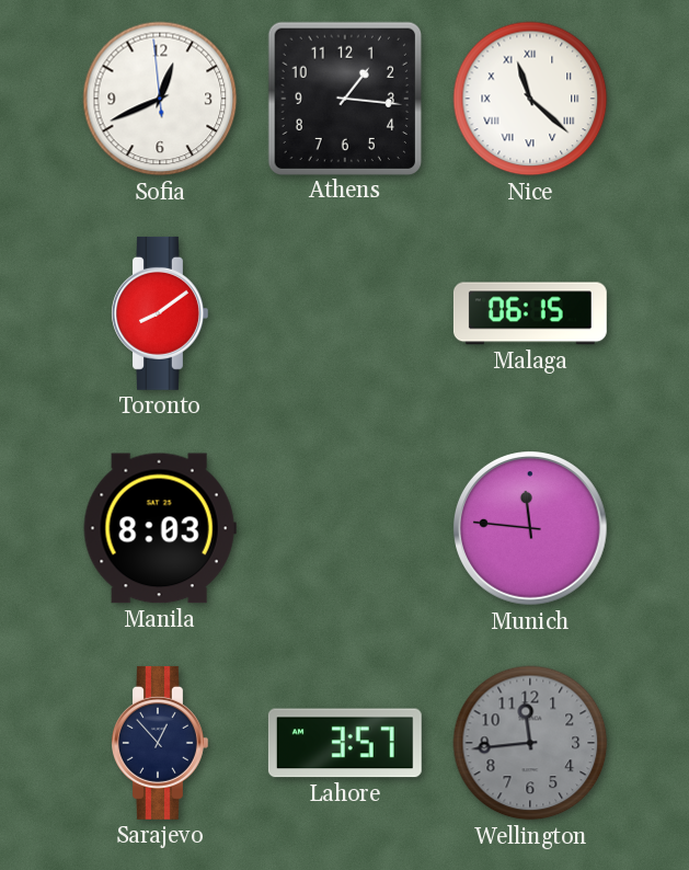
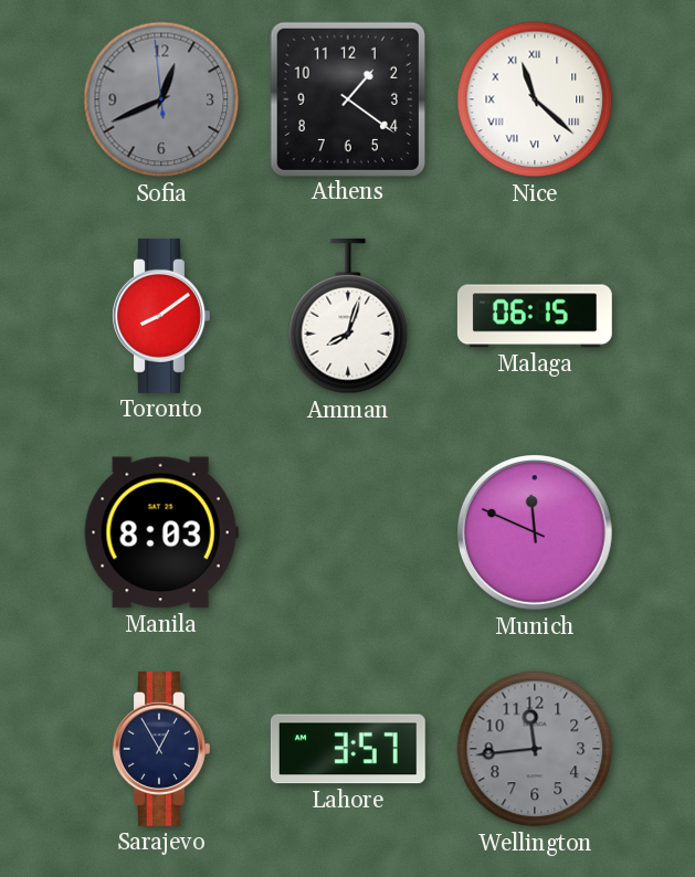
Sofia dial: white -> grey
Athens: 1:16 -> 1:21
Amman: none -> 8:03
Munich: 11:46 -> 11:49
Sarajevo: 12:53 -> 12:55
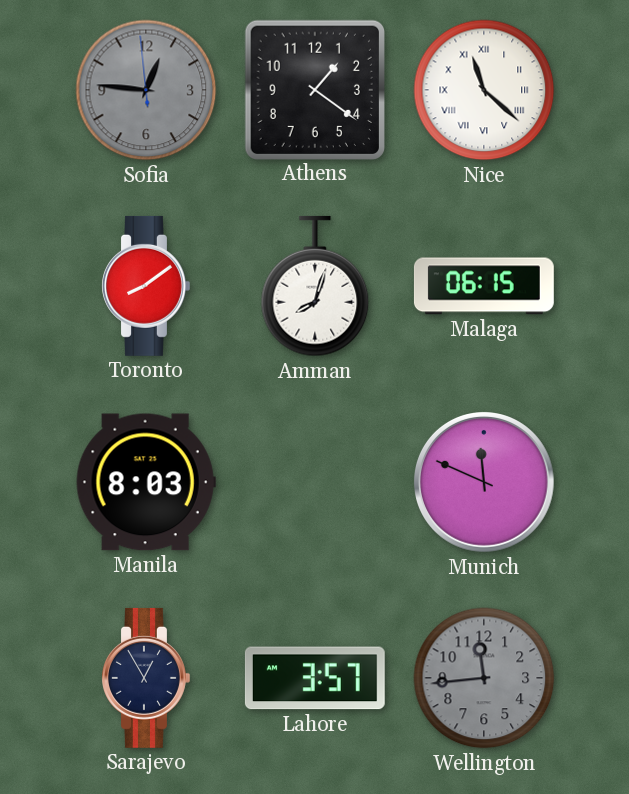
Sofia: 12:40 -> 12:45
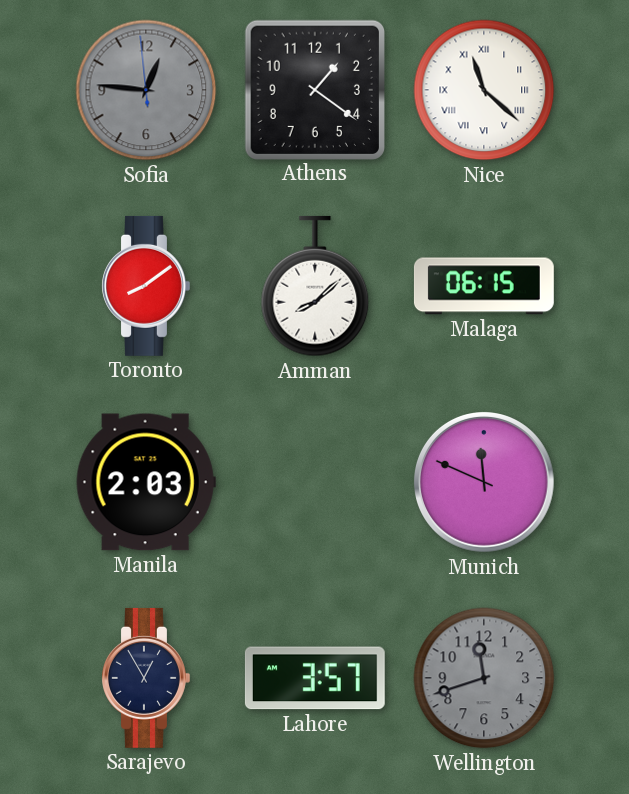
Amman: 8:03 -> 8:08
Manila: 8:03 -> 2:03
Wellington: 11:44 -> 11:42
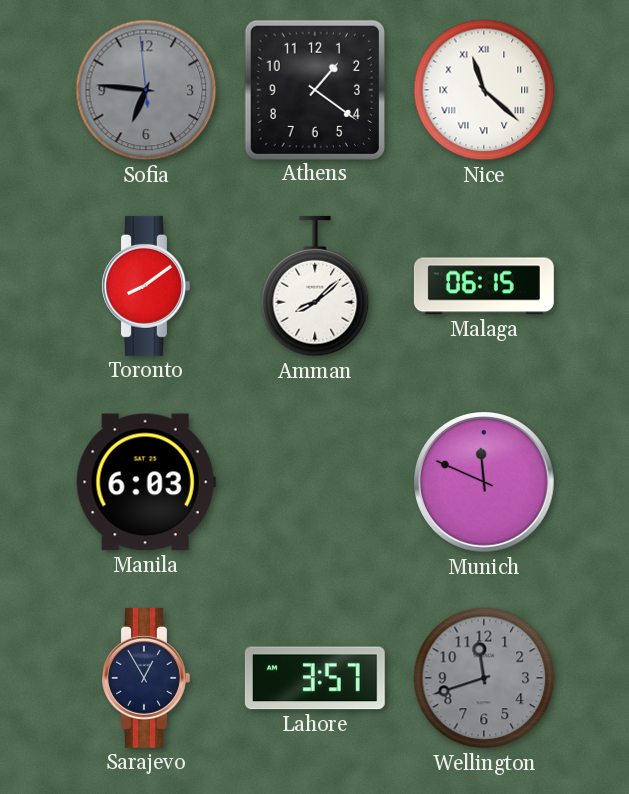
Sofia: 12:45 -> 6:45
Manila: 2:03 -> 6:03
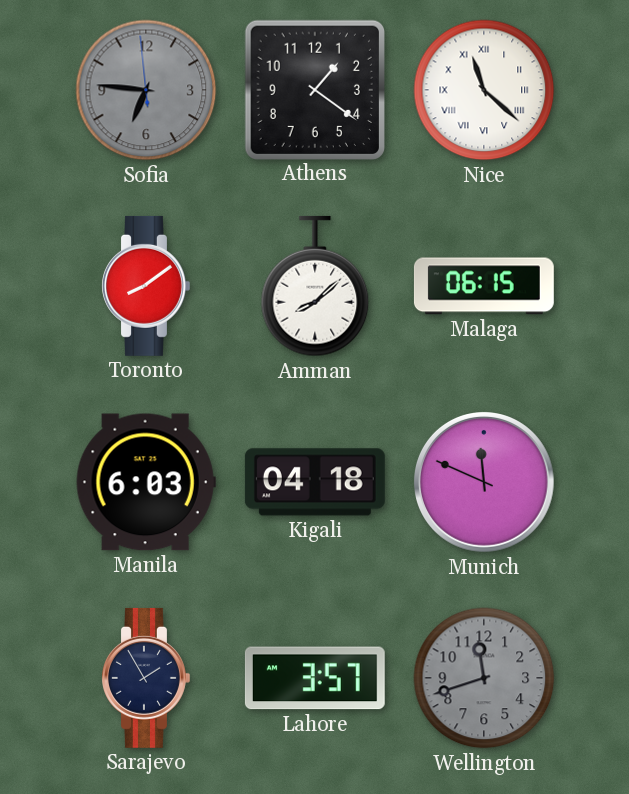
Kigali: none -> 04:18
Sarajevo: 12:55 -> 1:55
